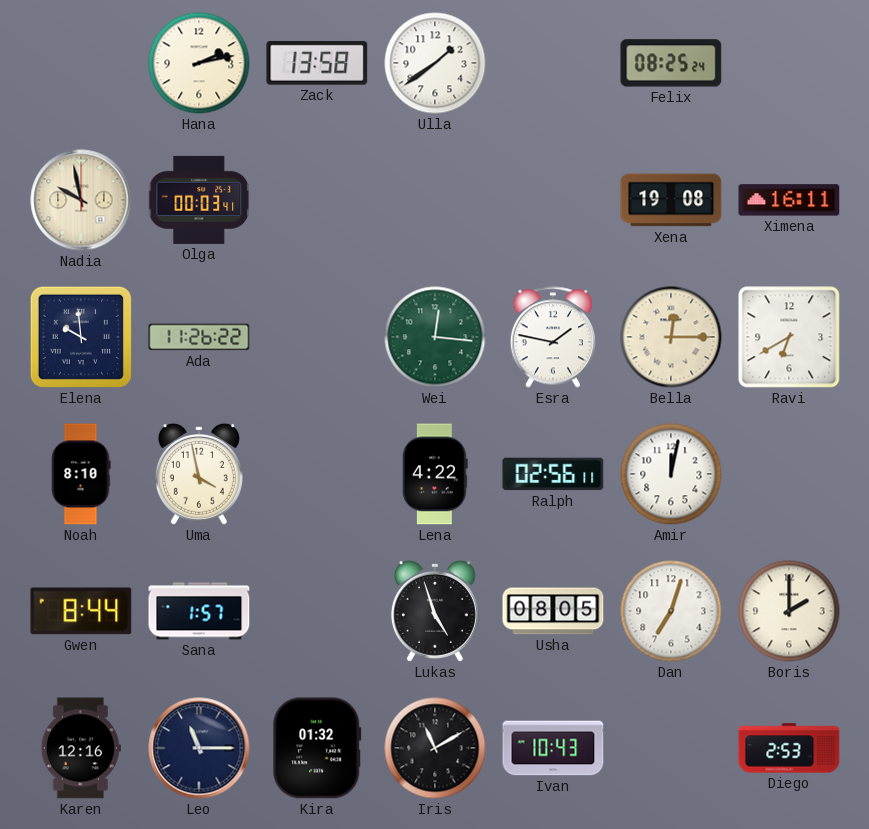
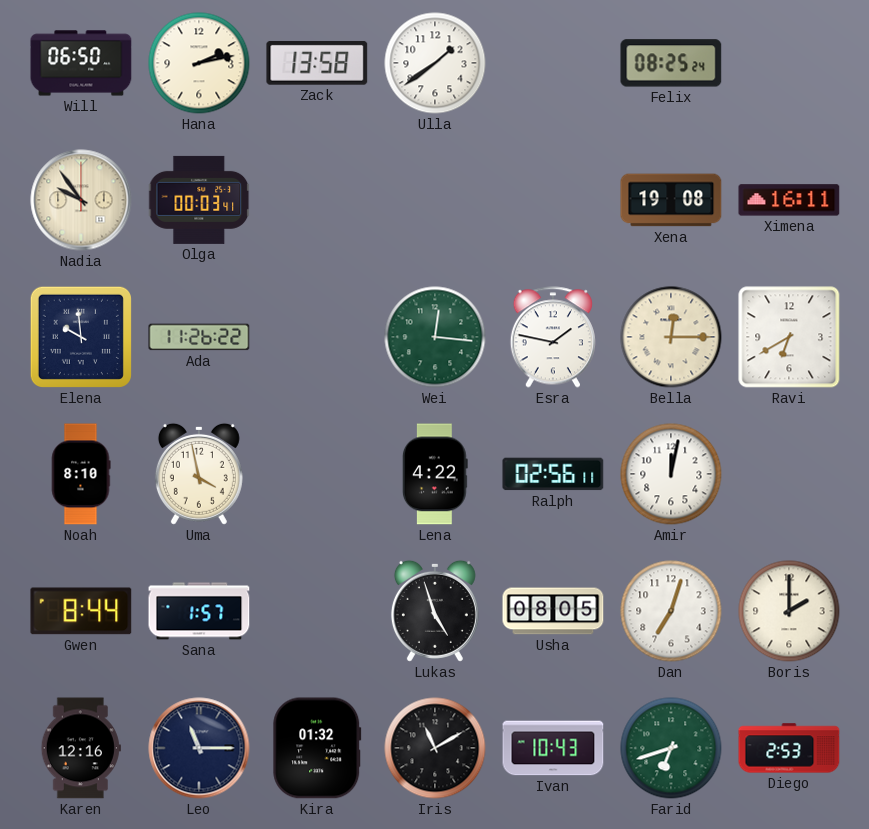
Will: none -> 06:50
Nadia: 9:58 -> 9:54
Farid: none -> 6:42
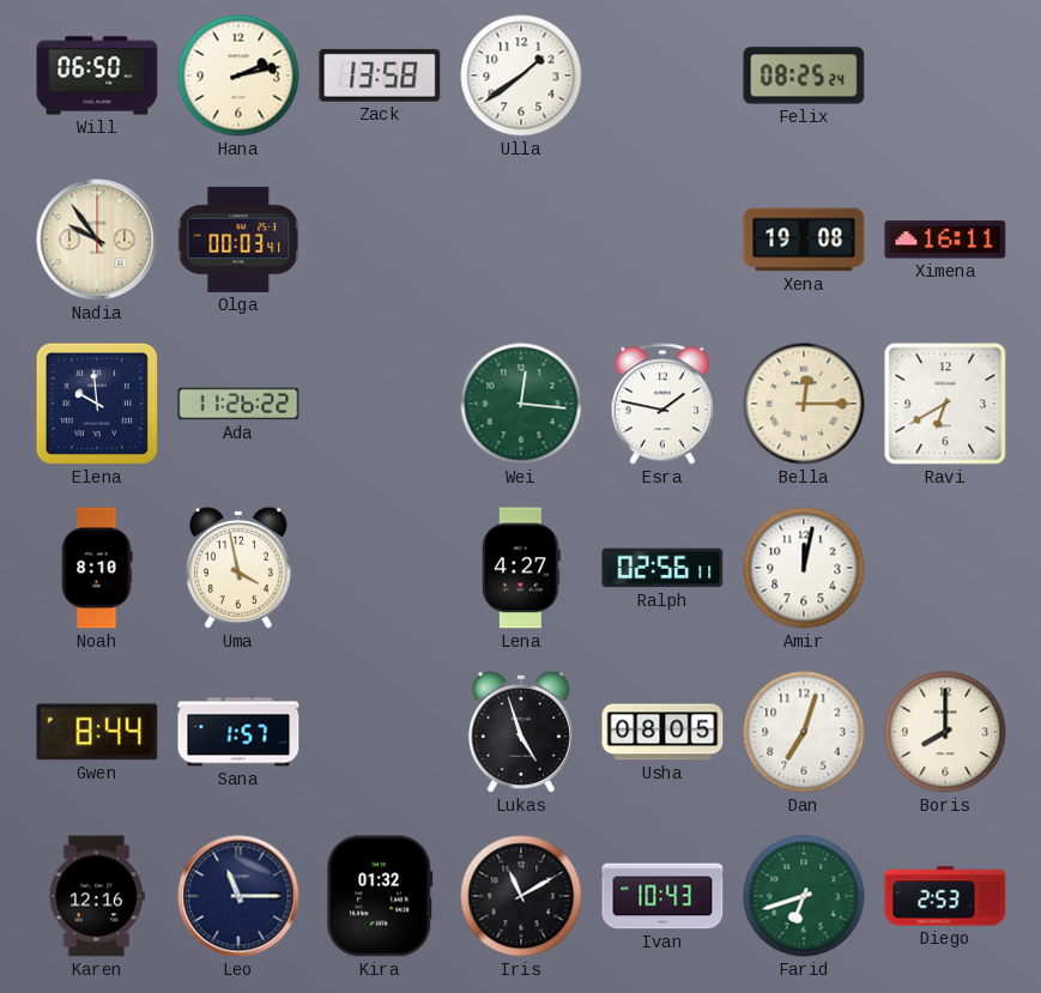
Lena: 4:22 -> 4:27
Boris: 2:00 -> 8:00
